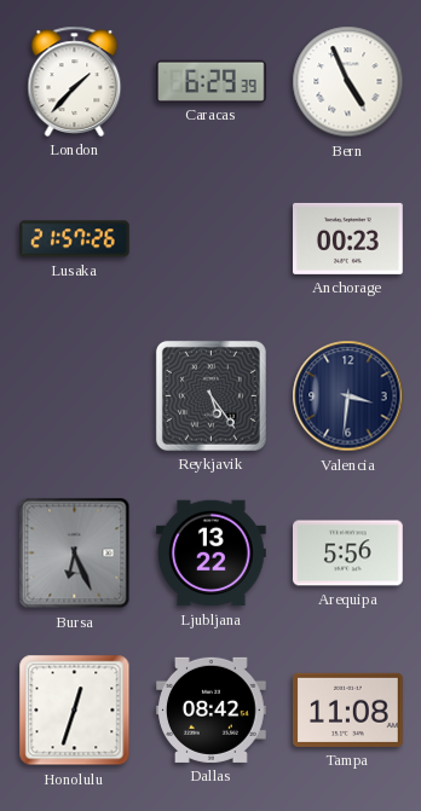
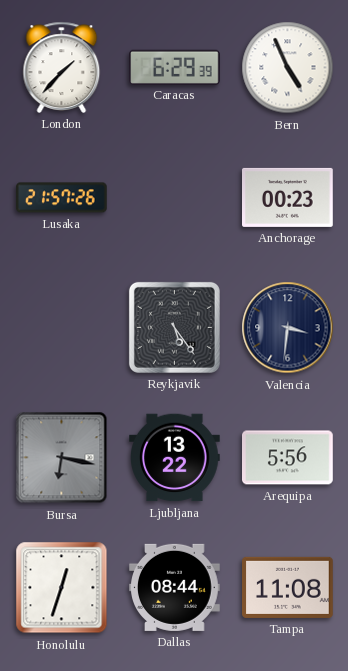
Bursa: 6:26 -> 6:17
Dallas: 08:42 -> 08:44
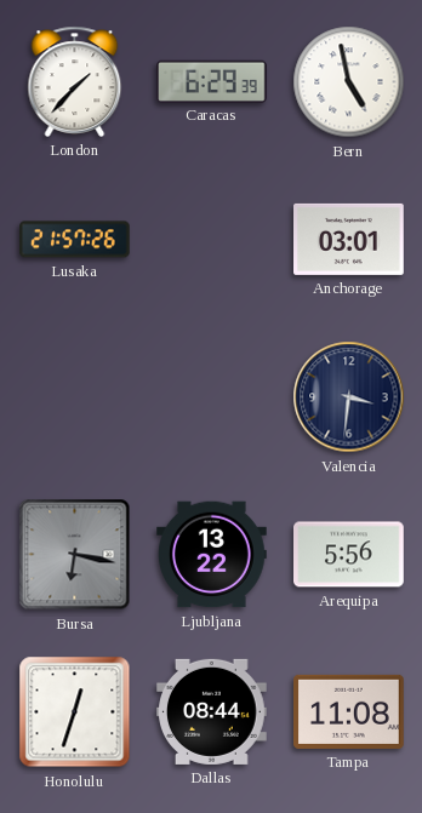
Bern: 4:56 -> 4:58
Anchorage: 00:23 -> 03:01
Reykjavik: 5:24 -> none
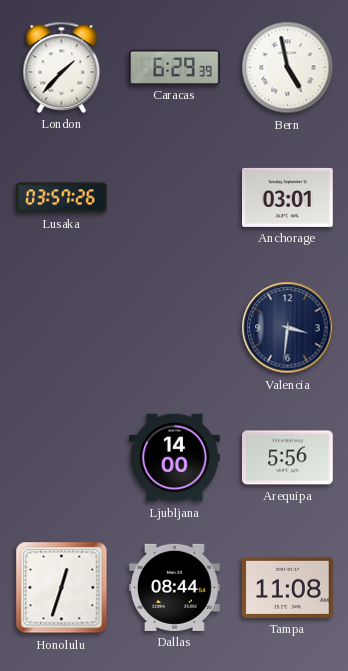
Lusaka: 21:57 -> 03:57
Bursa: 6:17 -> none
Ljubljana: 13:22 -> 14:00
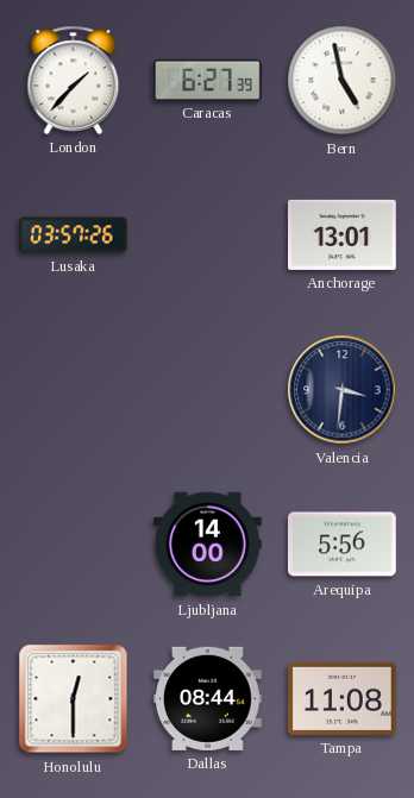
Caracas: 6:29 -> 6:27
Anchorage: 03:01 -> 13:01
Honolulu: 12:33 -> 12:30
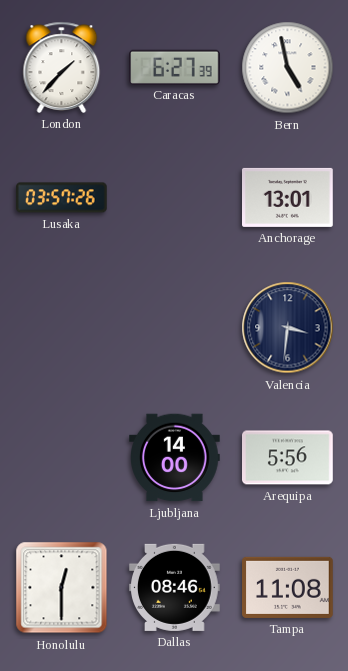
Dallas: 08:44 -> 08:46
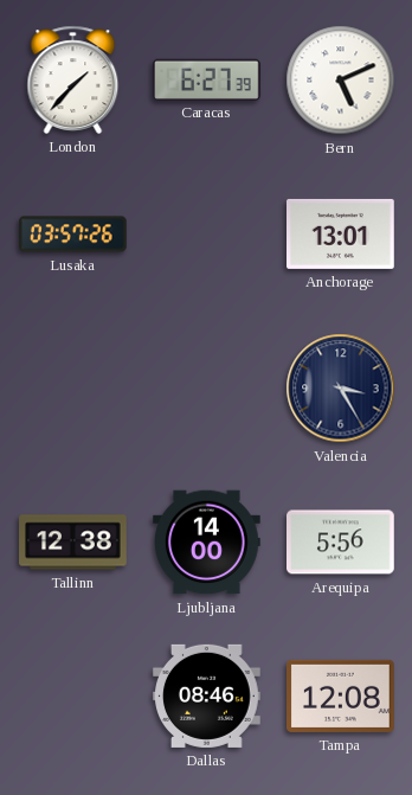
Bern: 4:58 -> 5:11
Valencia: 3:31 -> 3:25
Tallinn: none -> 12:38
Honolulu: 12:30 -> none
Tampa: 11:08 -> 12:08
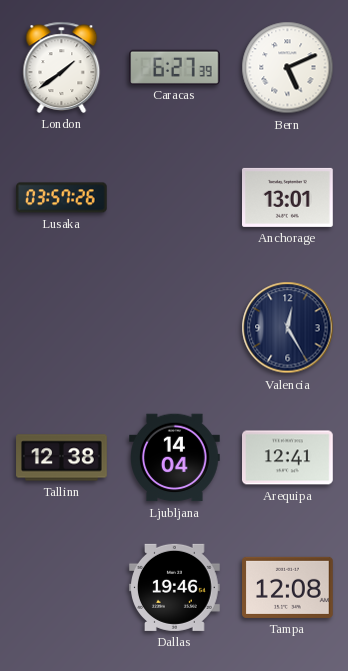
London: 1:37 -> 1:39
Valencia: 3:25 -> 12:25
Ljubljana: 14:00 -> 14:04
Arequipa: 5:56 -> 12:41
Dallas: 08:46 -> 19:46
